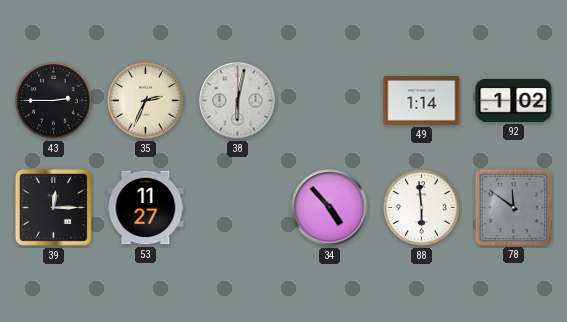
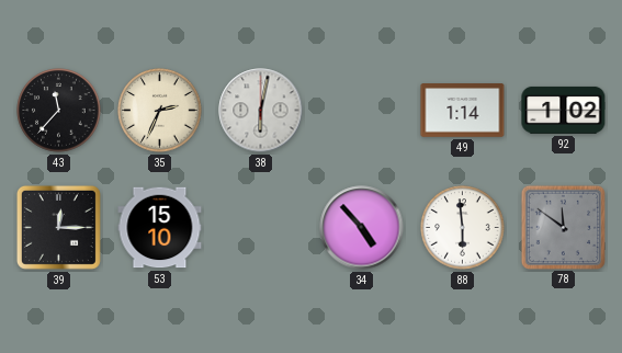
43: 2:45 -> 11:37
53: 11:27 -> 15:10
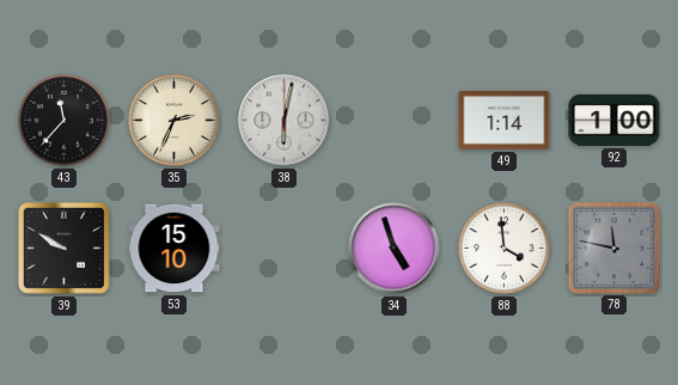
92: 1:02 -> 1:00
39: 12:15 -> 9:50
34: 4:53 -> 4:57
88: 5:59 -> 3:59
78: 11:51 -> 11:47
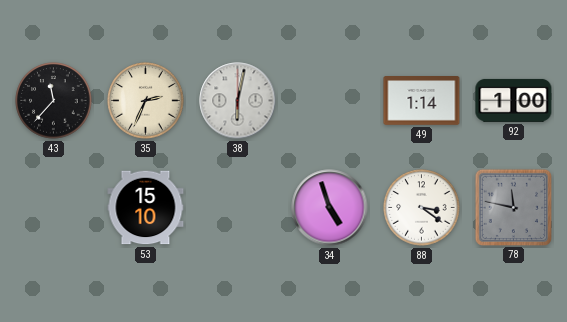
39: 9:50 -> none
88: 3:59 -> 3:21
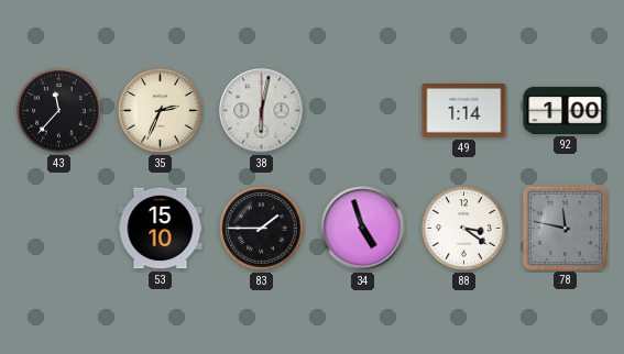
83: none -> 1:45
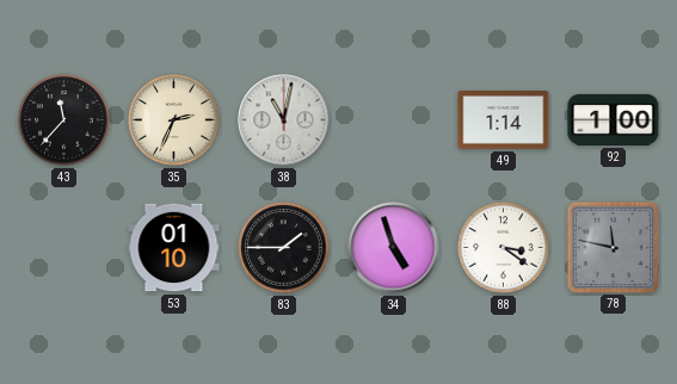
38: 6:02 -> 11:02
53: 15:10 -> 01:10
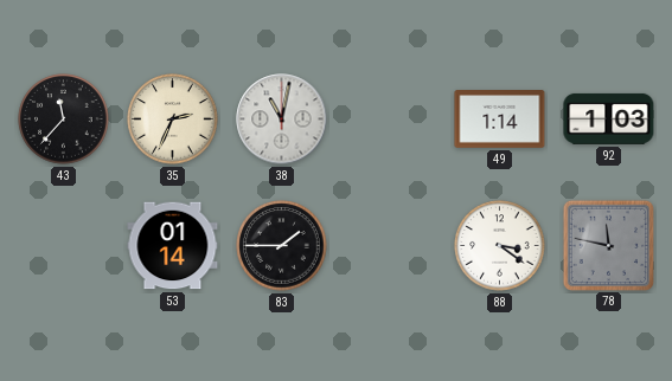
92: 1:00 -> 1:03
53: 01:10 -> 01:14
34: 4:57 -> none
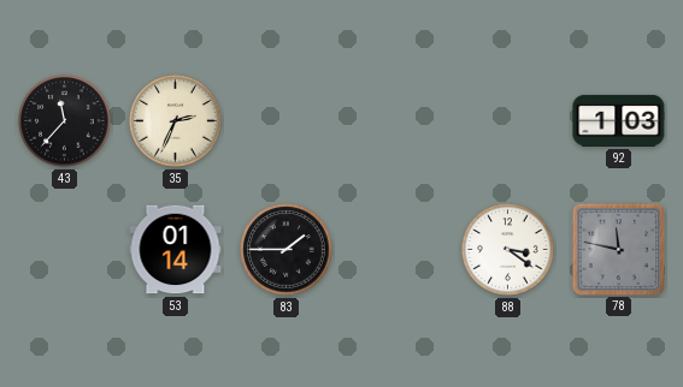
38: 11:02 -> none
49: 1:14 -> none
